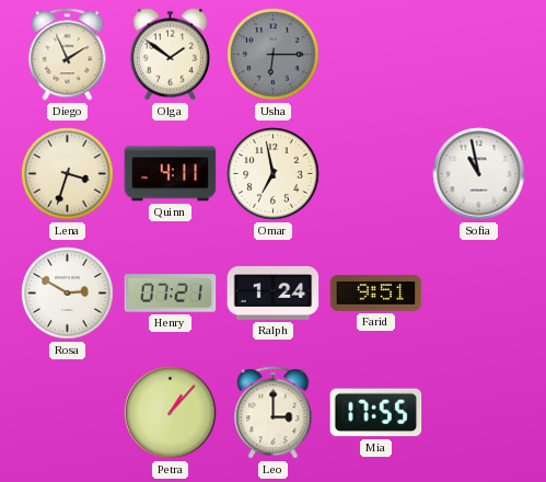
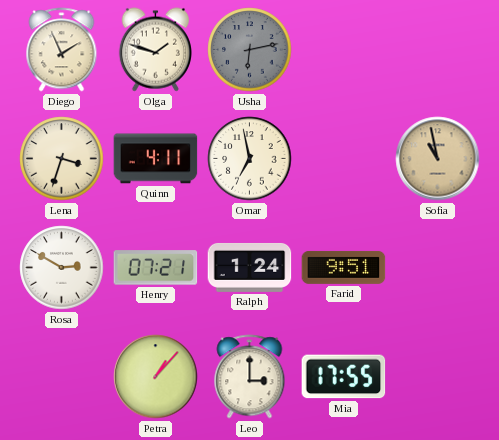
Olga: 1:51 -> 1:48
Usha: 6:15 -> 6:13
Sofia dial: white -> champagne
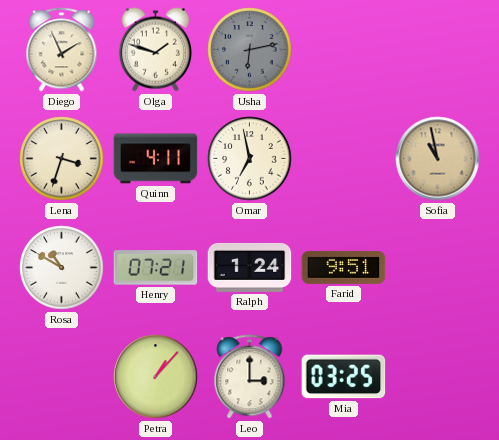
Rosa: 2:50 -> 10:50
Mia: 17:55 -> 03:25
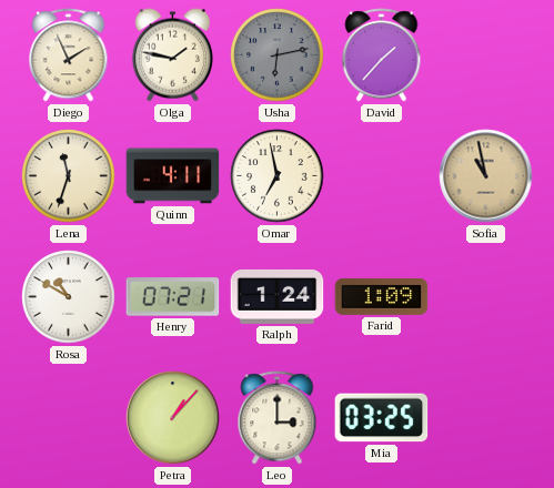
Olga: 1:48 -> 1:47
David: none -> 1:37
Lena: 3:33 -> 11:33
Farid: 9:51 -> 1:09
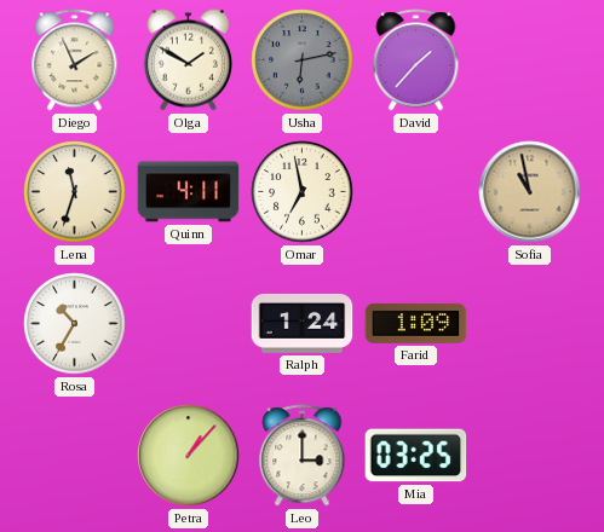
Olga: 1:47 -> 1:50
Rosa: 10:50 -> 10:35
Henry: 07:21 -> none
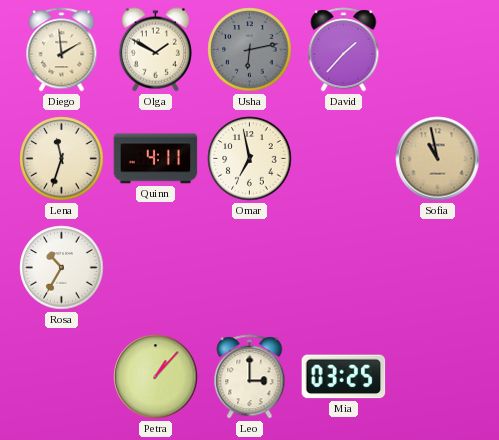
Diego: 1:56 -> 1:59
Ralph: 1:24 -> none
Farid: 1:09 -> none
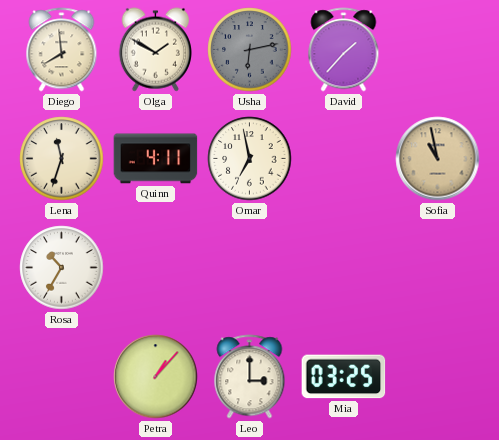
Diego: 1:59 -> 7:59
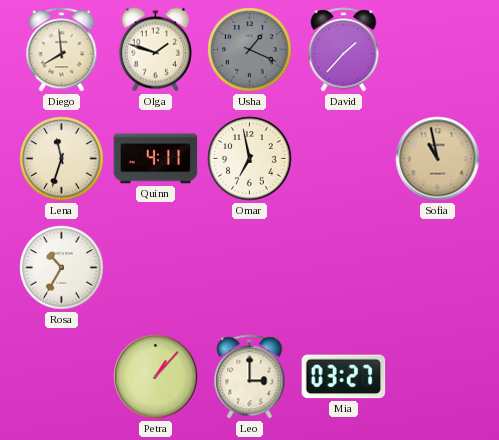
Olga: 1:50 -> 1:48
Usha: 6:13 -> 1:19
Mia: 03:25 -> 03:27
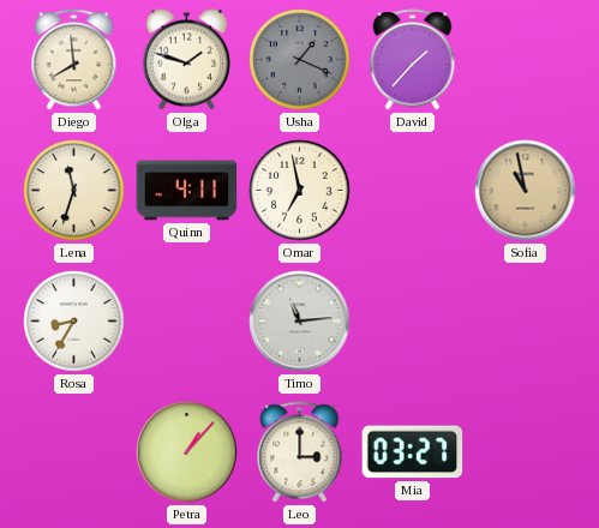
Rosa: 10:35 -> 8:35
Timo: none -> 11:14
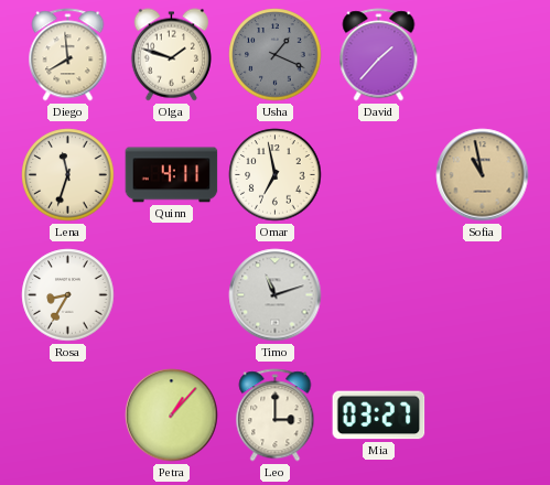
Timo: 11:14 -> 11:12
